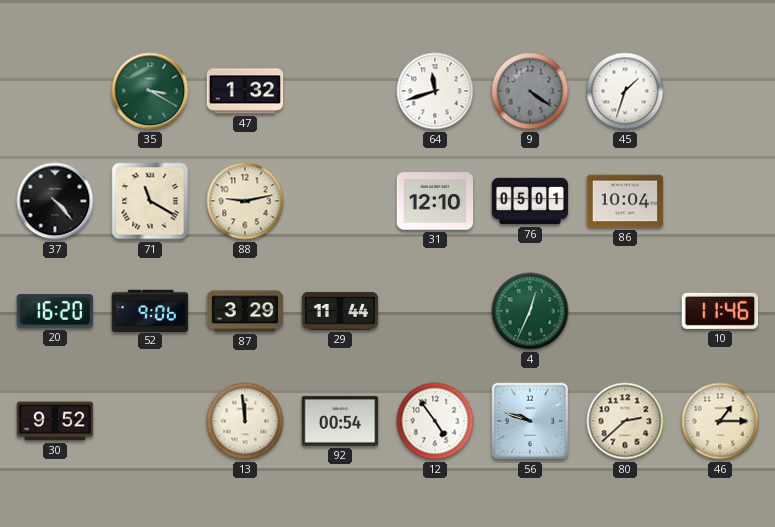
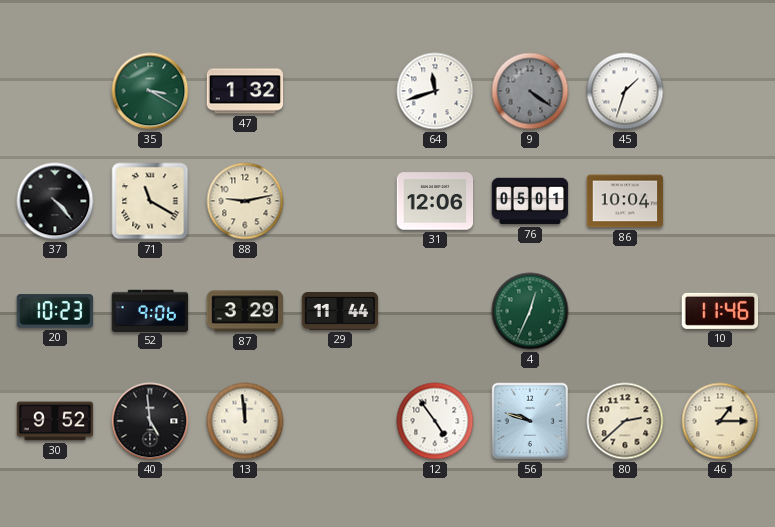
31: 12:10 -> 12:06
20: 16:20 -> 10:23
40: none -> 4:59
92: 00:54 -> none
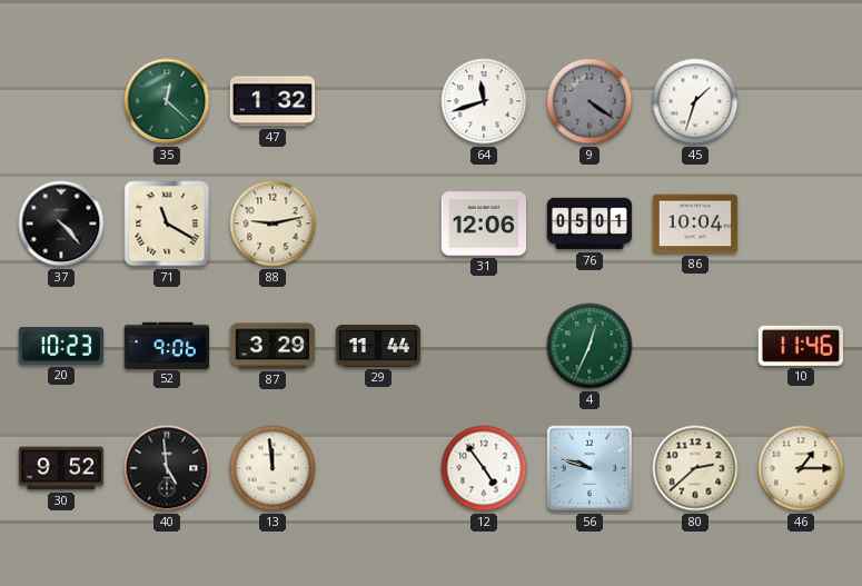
35: 3:20 -> 12:22
